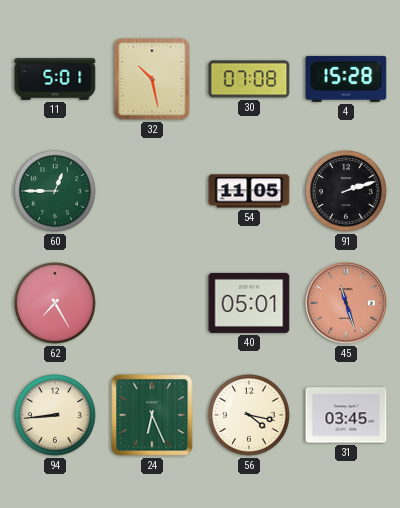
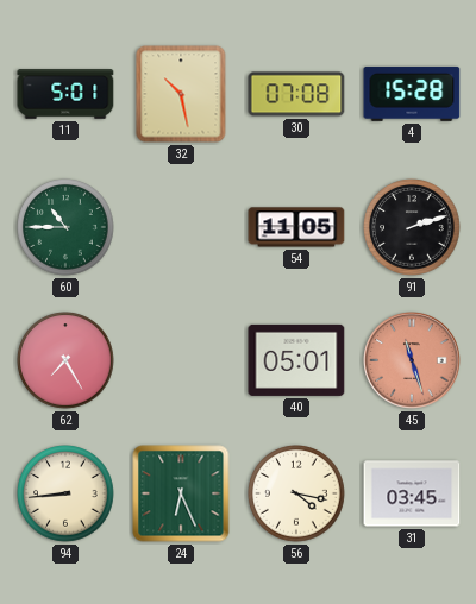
60: 12:45 -> 10:45
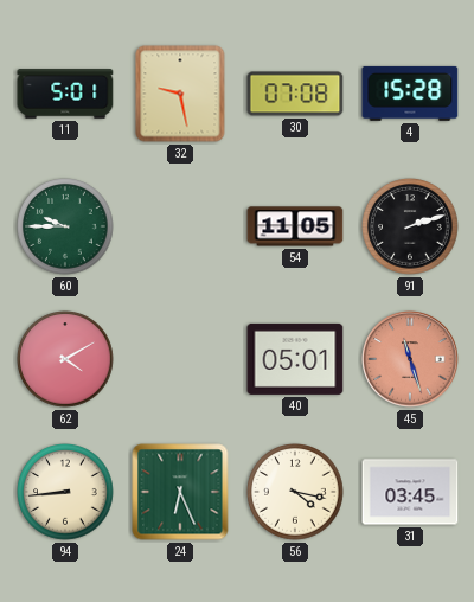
32: 10:28 -> 9:28
60: 10:45 -> 9:45
62: 7:25 -> 4:10
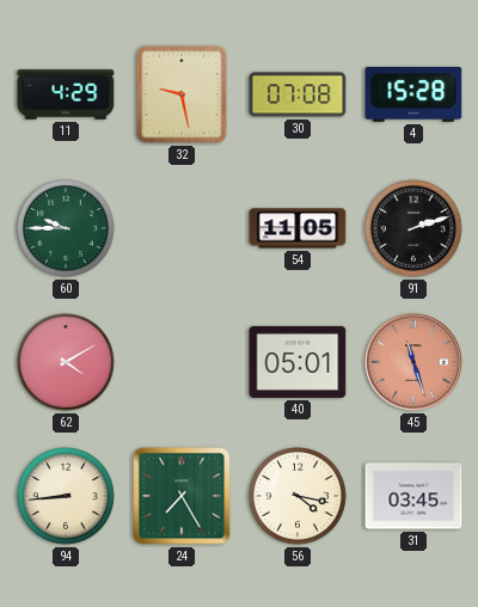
11: 5:01 -> 4:29
24: 6:26 -> 7:25
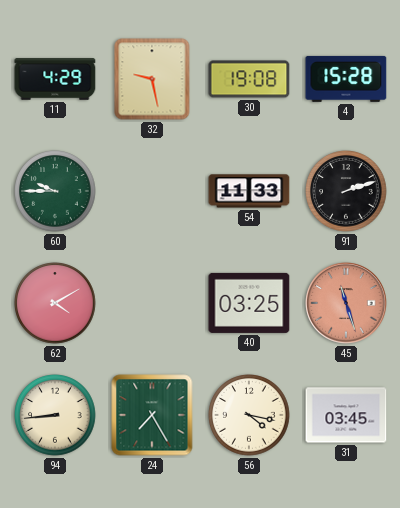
30: 07:08 -> 19:08
54: 11:05 -> 11:33
40: 05:01 -> 03:25
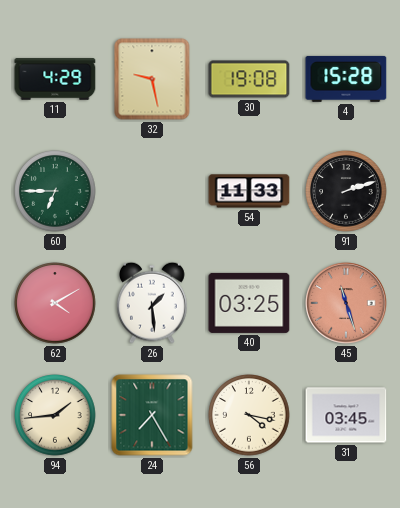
60: 9:45 -> 6:45
26: none -> 1:29
94: 8:44 -> 1:44
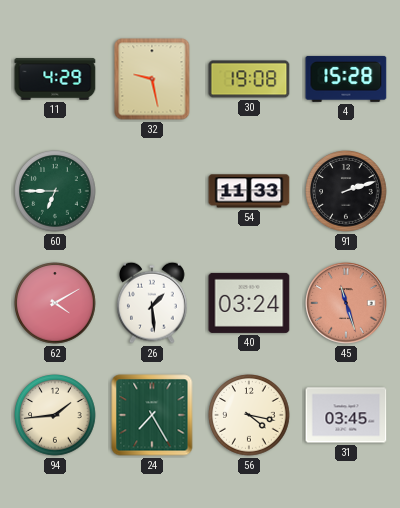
40: 03:25 -> 03:24
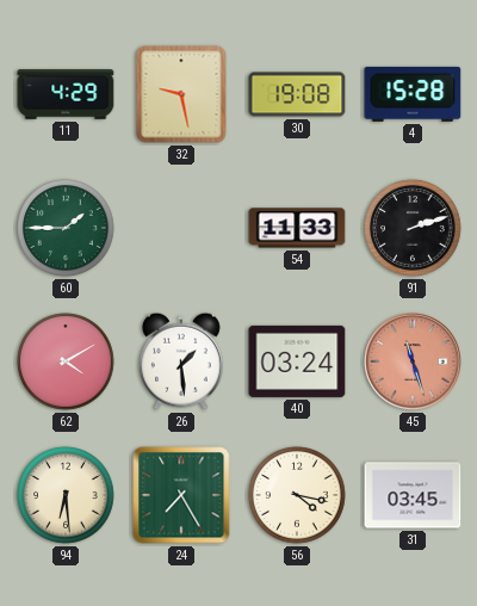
60: 6:45 -> 1:45
94: 1:44 -> 6:29
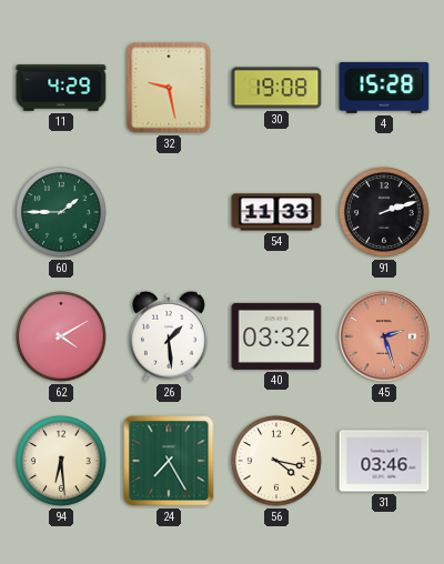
40: 03:24 -> 03:32
45: 11:27 -> 2:27
31: 03:45 -> 03:46
